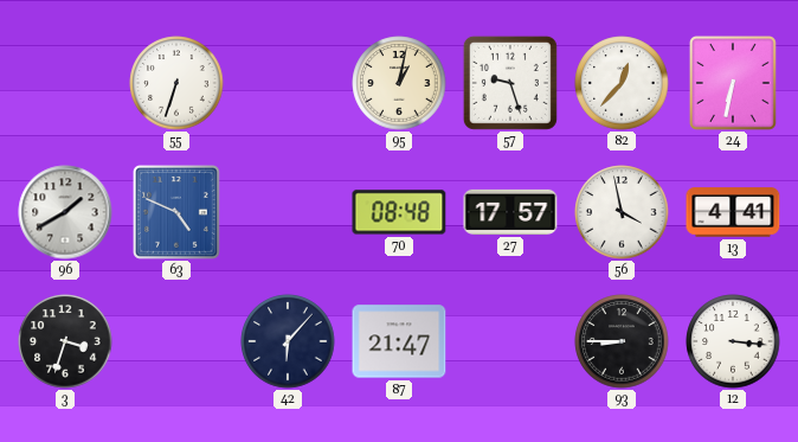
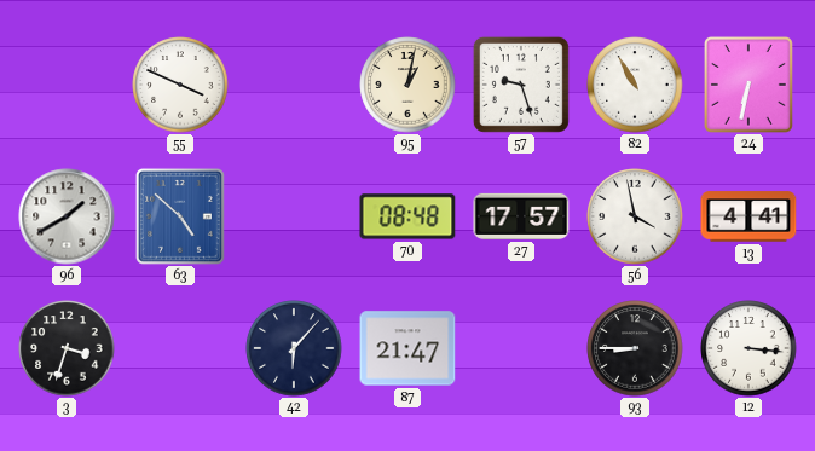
55: 6:33 -> 3:49
82: 12:37 -> 10:55
63: 4:49 -> 4:52
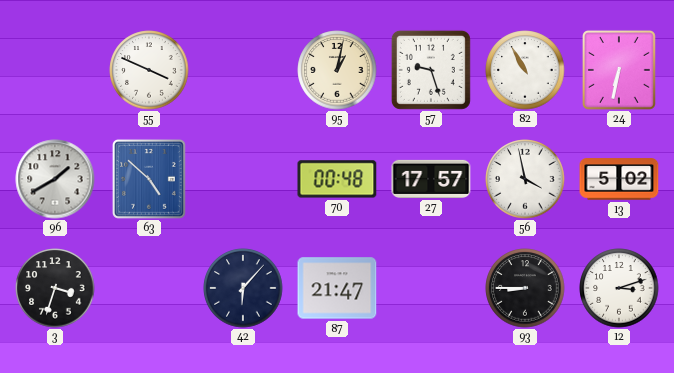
70: 08:48 -> 00:48
13: 4:41 -> 5:02
12: 3:16 -> 3:12
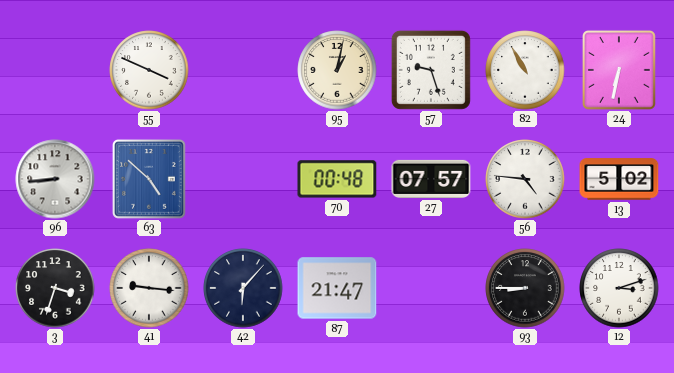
96: 1:40 -> 8:44
27: 17:57 -> 07:57
56: 3:58 -> 4:46
41: none -> 9:16
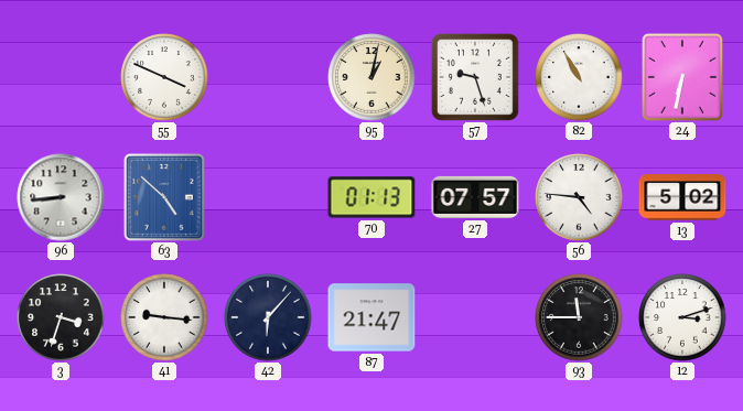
70: 00:48 -> 01:13
93: 8:45 -> 11:45
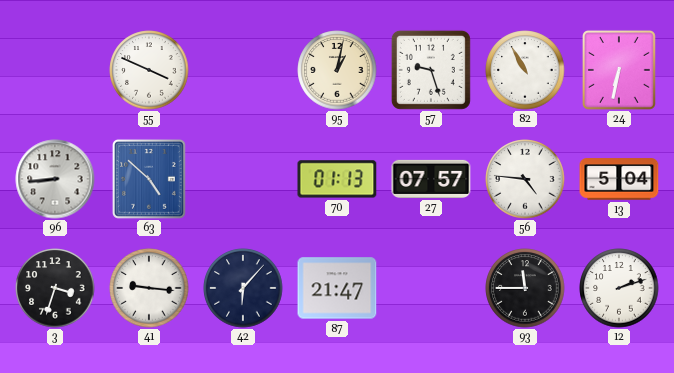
13: 5:02 -> 5:04
12: 3:12 -> 2:12
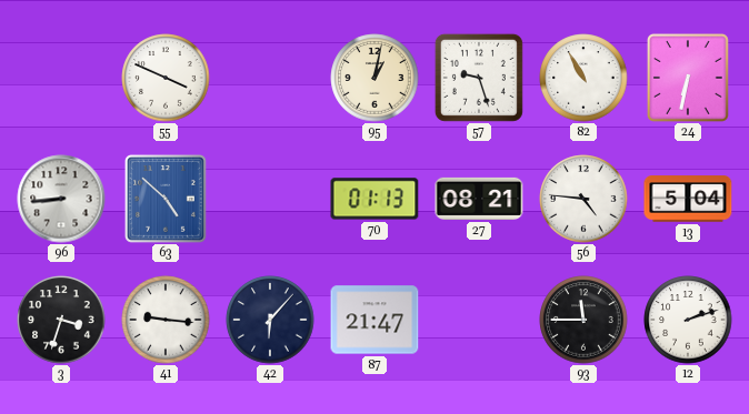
27: 07:57 -> 08:21
